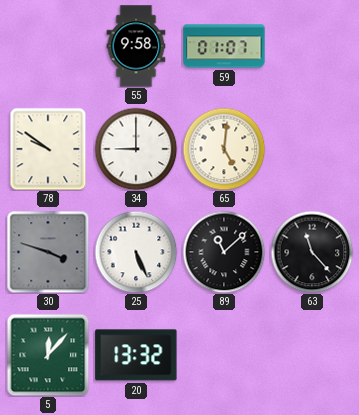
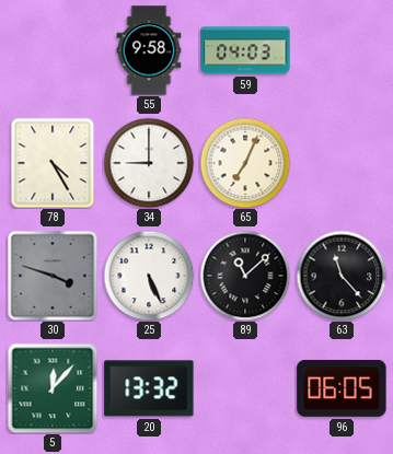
59: 01:07 -> 04:03
78: 9:51 -> 4:25
65: 5:01 -> 7:04
96: none -> 06:05
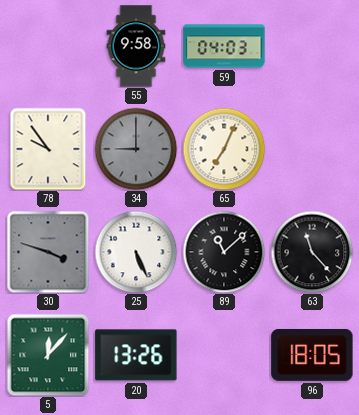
78: 4:25 -> 9:54
34 dial: white -> grey
20: 13:32 -> 13:26
96: 06:05 -> 18:05
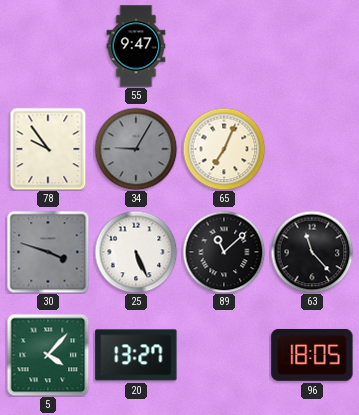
55: 9:58 -> 9:47
59: 04:03 -> none
34: 9:00 -> 9:05
5: 12:07 -> 4:07
20: 13:26 -> 13:27
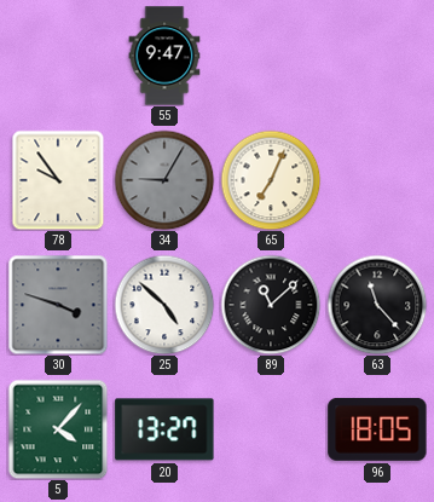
25: 5:26 -> 4:52
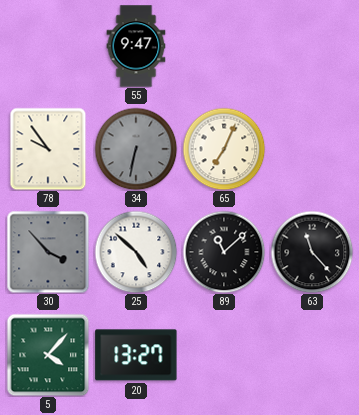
34: 9:05 -> 6:32
30: 3:48 -> 3:53
96: 18:05 -> none
